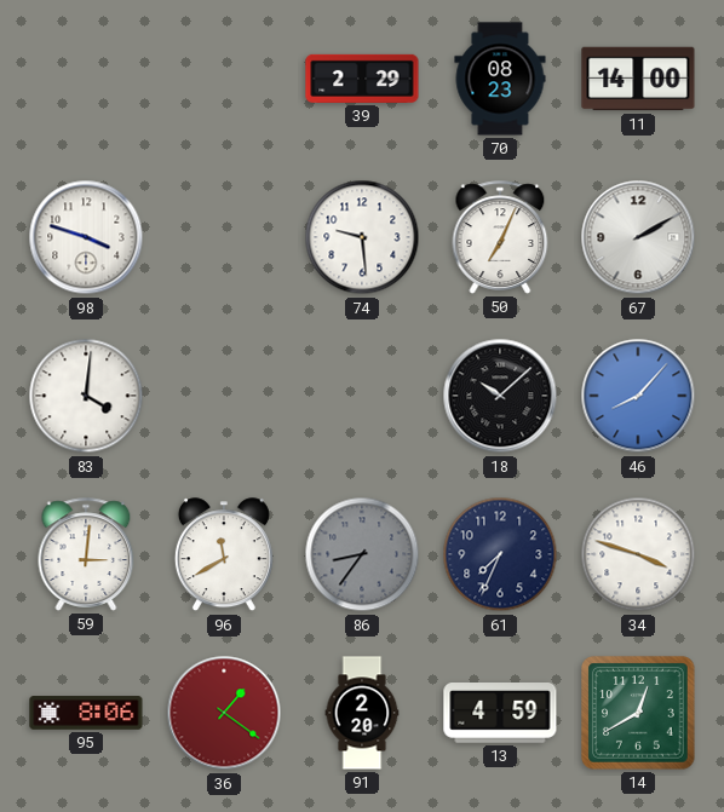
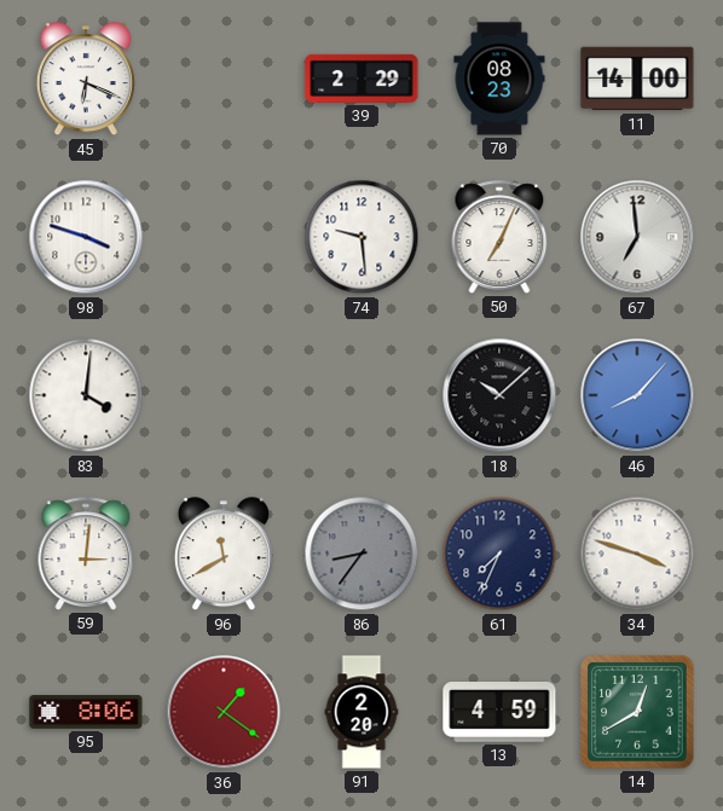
45: none -> 6:19
67: 2:10 -> 6:59
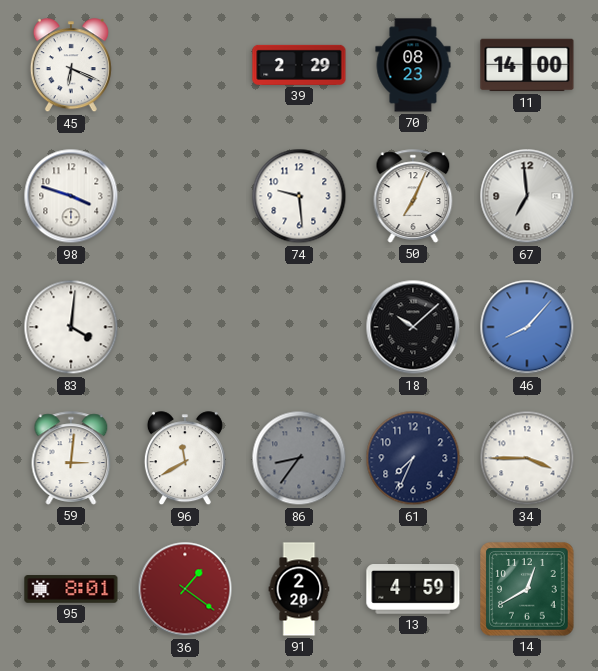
34: 3:48 -> 3:45
95: 8:06 -> 8:01
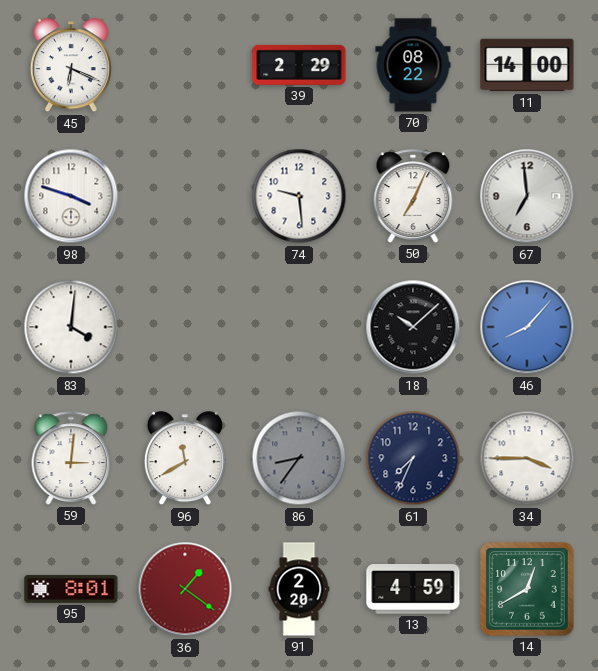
70: 08:23 -> 08:22
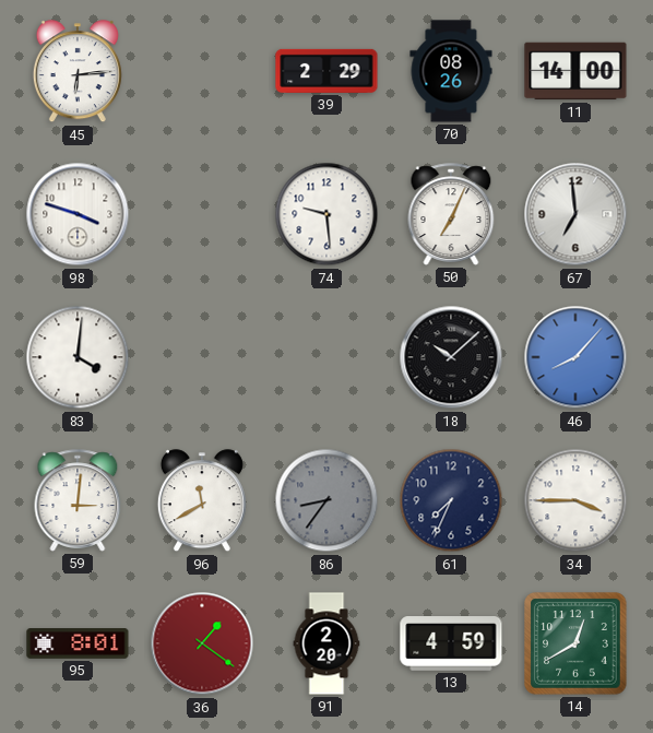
45: 6:19 -> 6:14
70: 08:22 -> 08:26
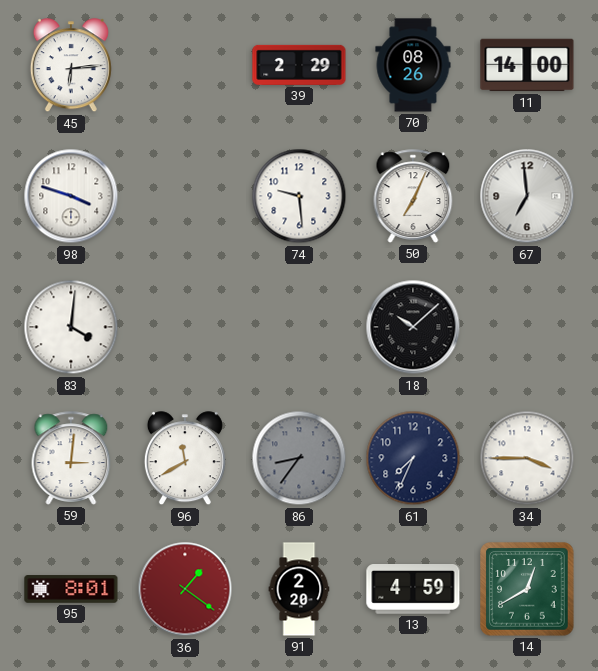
46: 8:07 -> none
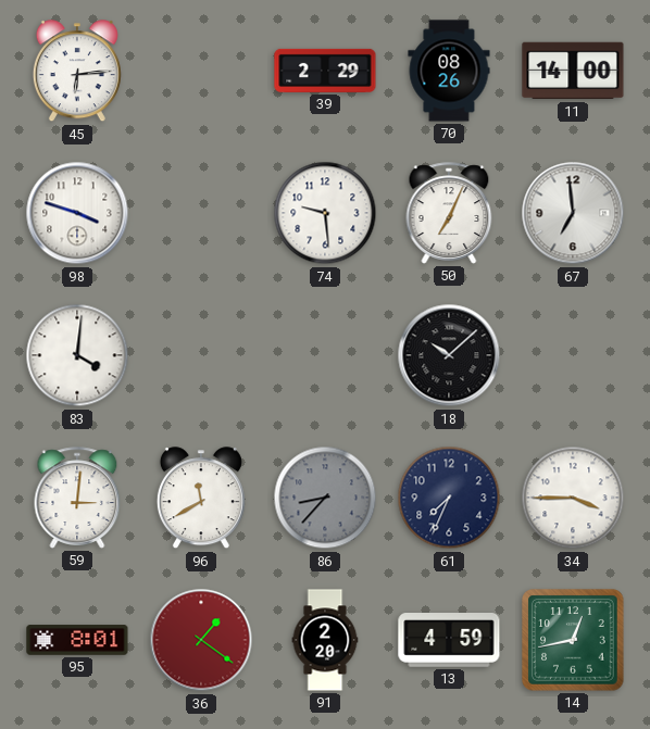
86: 8:36 -> 8:37
14: 12:40 -> 12:43
